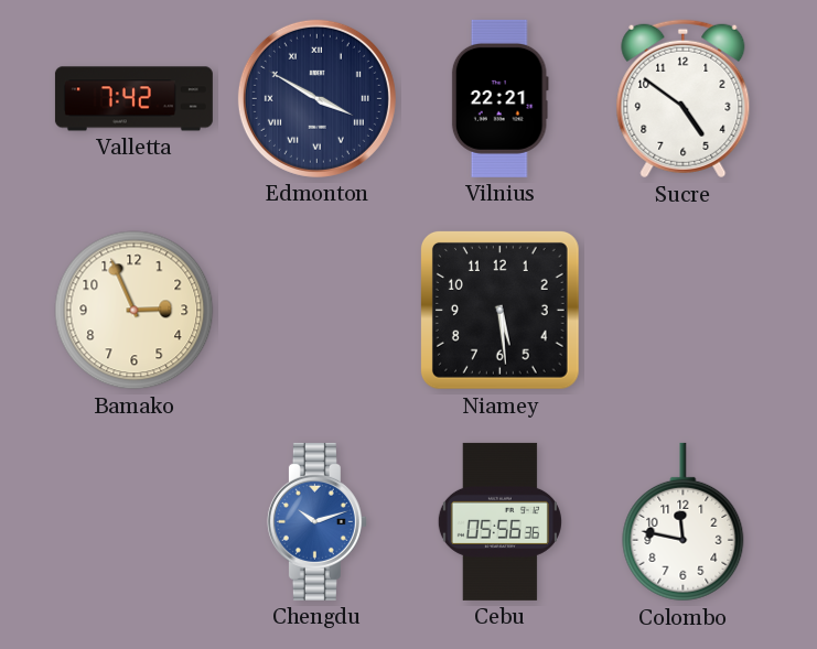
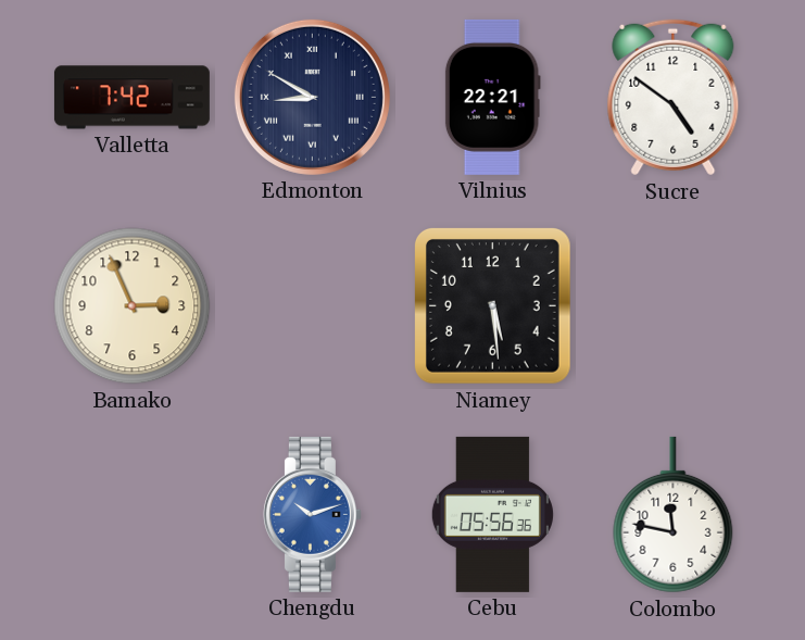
Edmonton: 3:50 -> 8:50
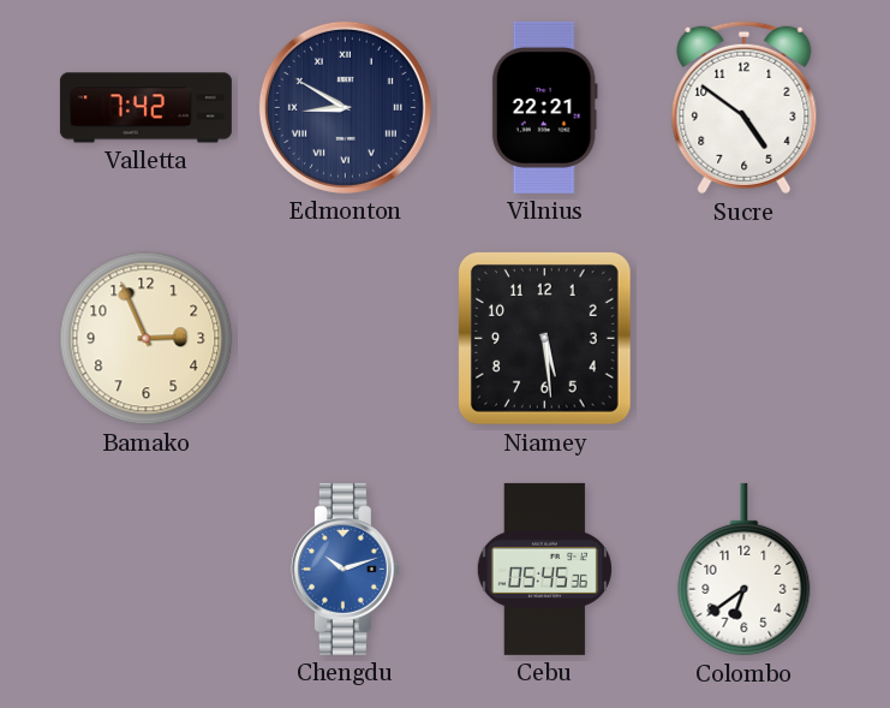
Cebu: 05:56 -> 05:45
Colombo: 11:47 -> 6:39
